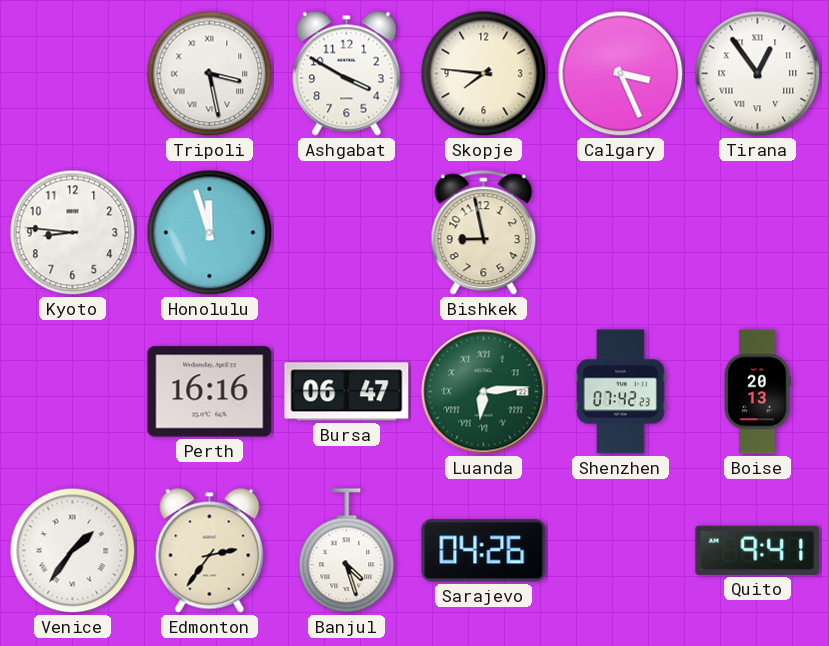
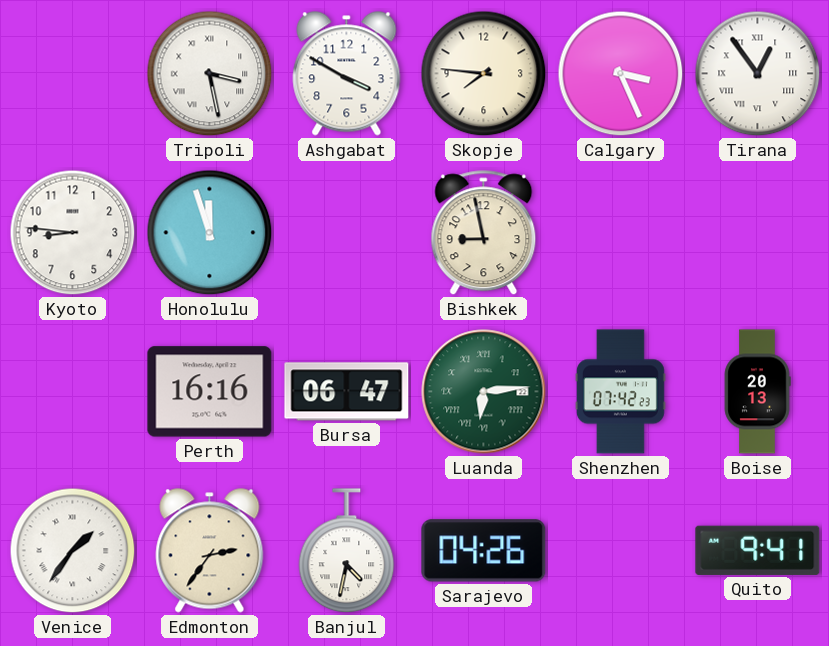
Banjul: 4:27 -> 4:32
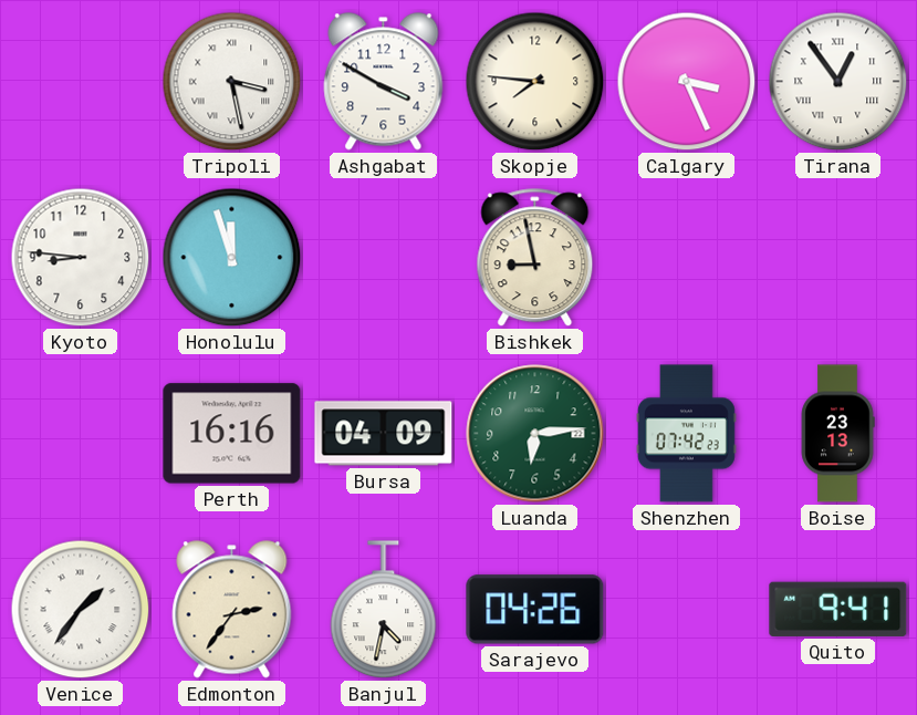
Bursa: 06:47 -> 04:09
Luanda numerals: Roman -> Arabic
Boise: 20:13 -> 23:13
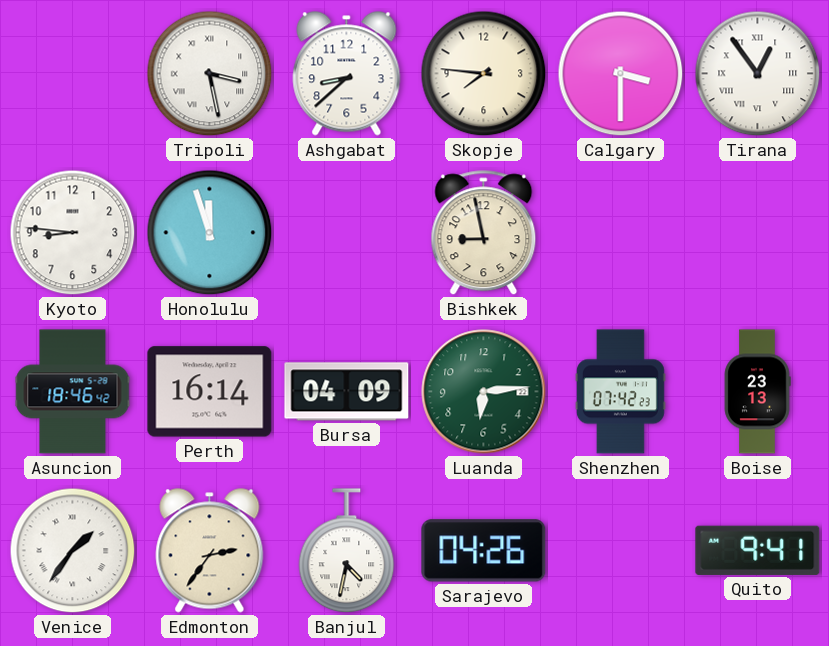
Ashgabat: 3:50 -> 8:38
Calgary: 3:26 -> 3:30
Asuncion: none -> 18:46
Perth: 16:16 -> 16:14
